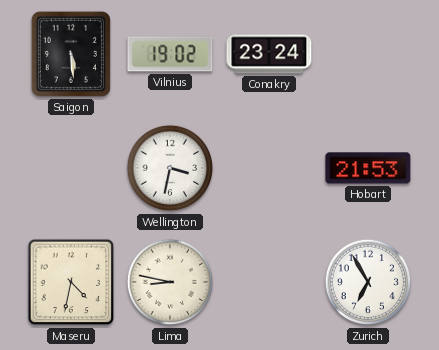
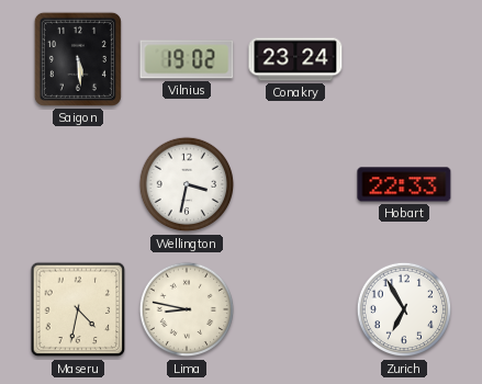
Hobart: 21:53 -> 22:33
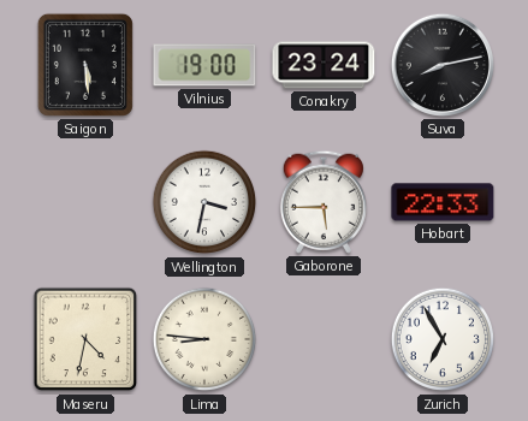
Vilnius: 19:02 -> 19:00
Suva: none -> 8:13
Gaborone: none -> 5:45
Lima: 8:47 -> 8:46
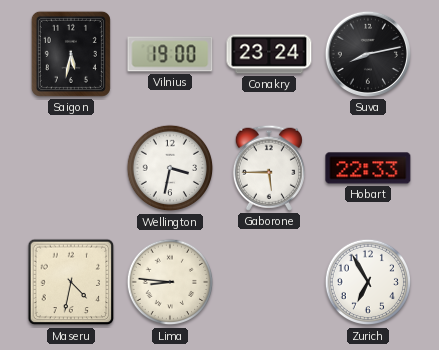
Saigon: 5:29 -> 5:32
